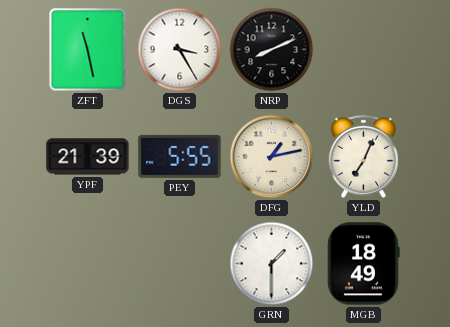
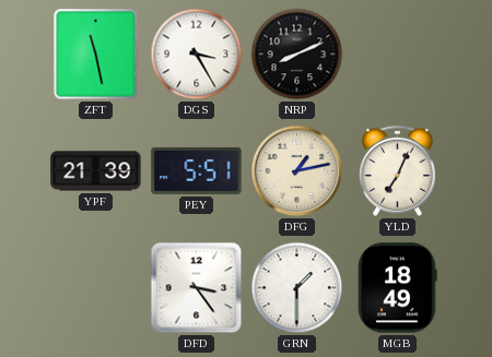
PEY: 5:55 -> 5:51
DFD: none -> 3:24
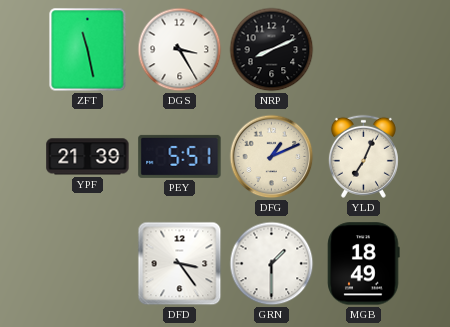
DFG: 1:13 -> 1:11
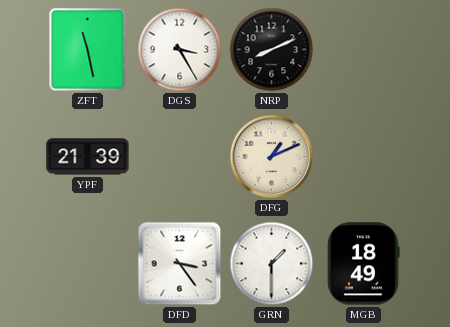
PEY: 5:51 -> none
YLD: 7:04 -> none
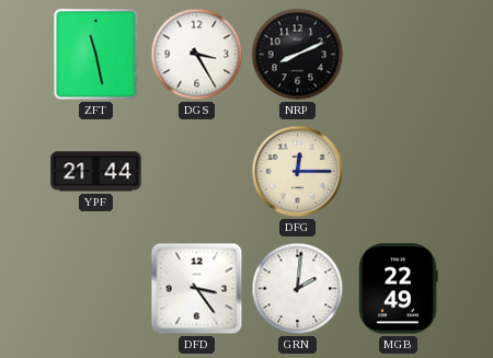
YPF: 21:39 -> 21:44
DFG: 1:11 -> 12:15
GRN: 1:30 -> 2:01
MGB: 18:49 -> 22:49
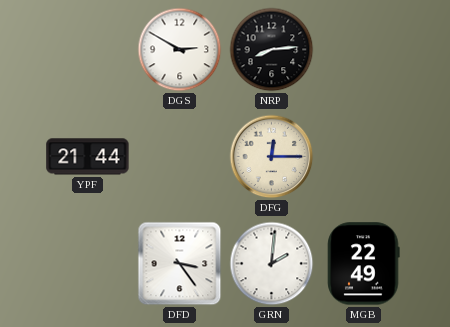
ZFT: 11:28 -> none
DGS: 3:25 -> 2:50
NRP: 8:11 -> 8:14
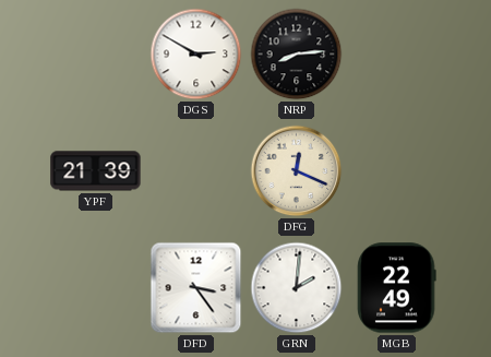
YPF: 21:44 -> 21:39
DFG: 12:15 -> 12:19
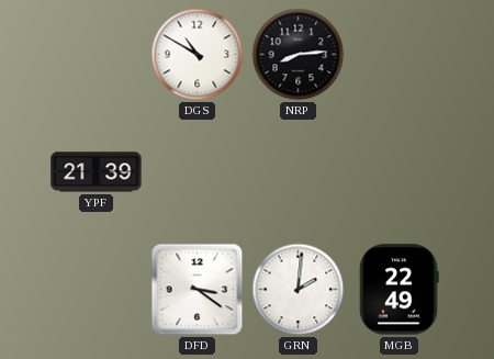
DGS: 2:50 -> 10:50
DFG: 12:19 -> none
DFD: 3:24 -> 3:21
